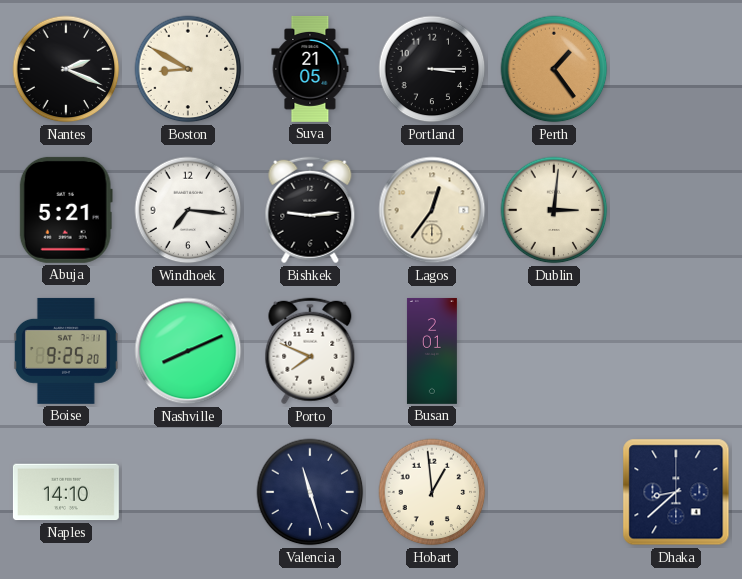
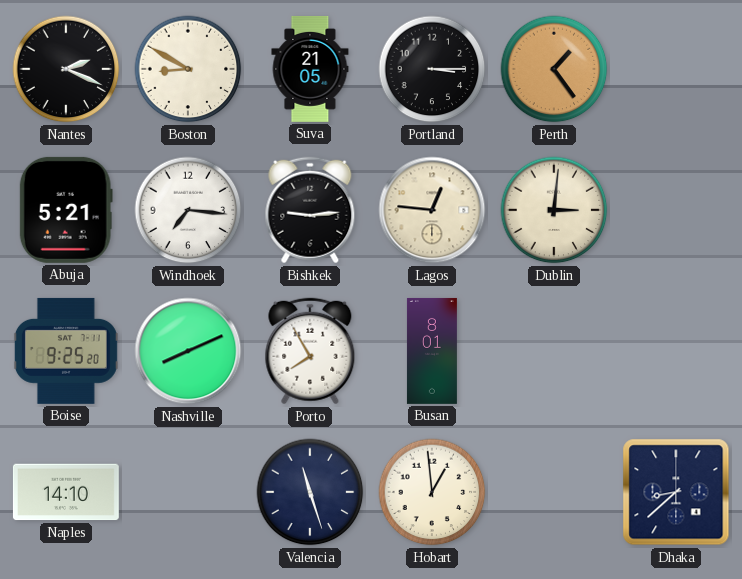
Lagos: 12:36 -> 12:46
Porto: 7:49 -> 7:55
Busan: 2:01 -> 8:01
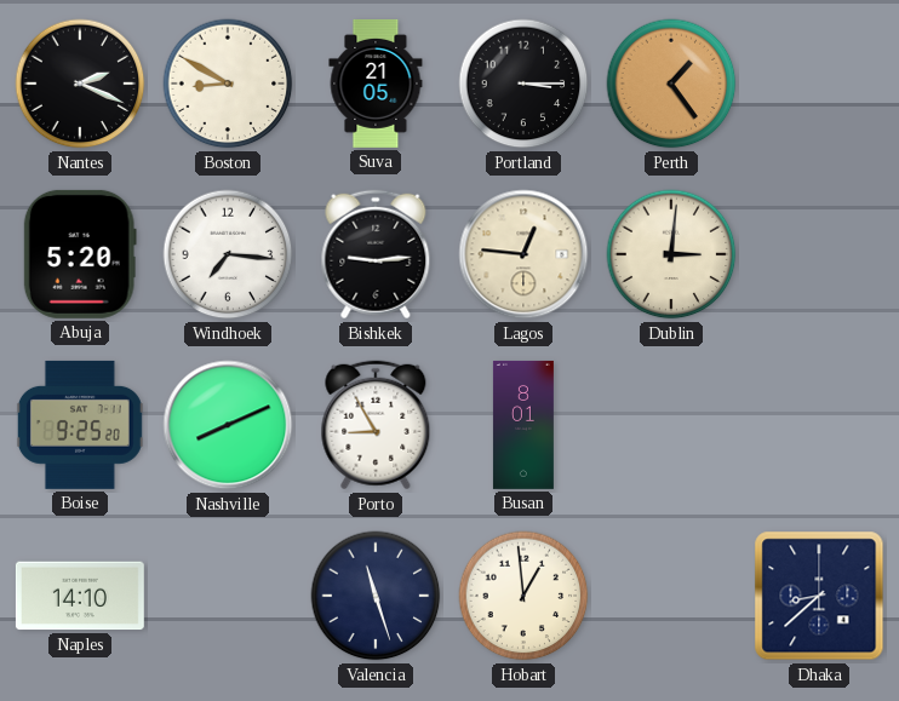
Abuja: 5:21 -> 5:20
Porto: 7:55 -> 8:55
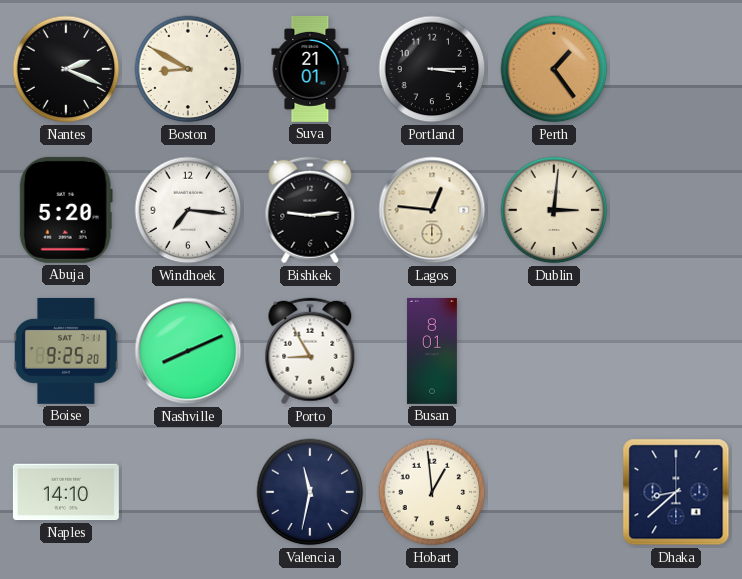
Suva: 21:05 -> 21:01
Valencia: 11:27 -> 11:32
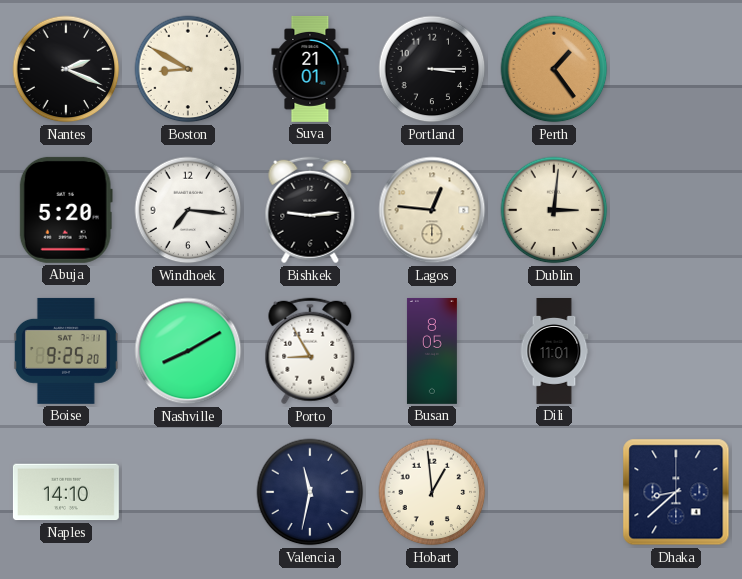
Nashville: 8:11 -> 8:10
Busan: 8:01 -> 8:05
Dili: none -> 11:01
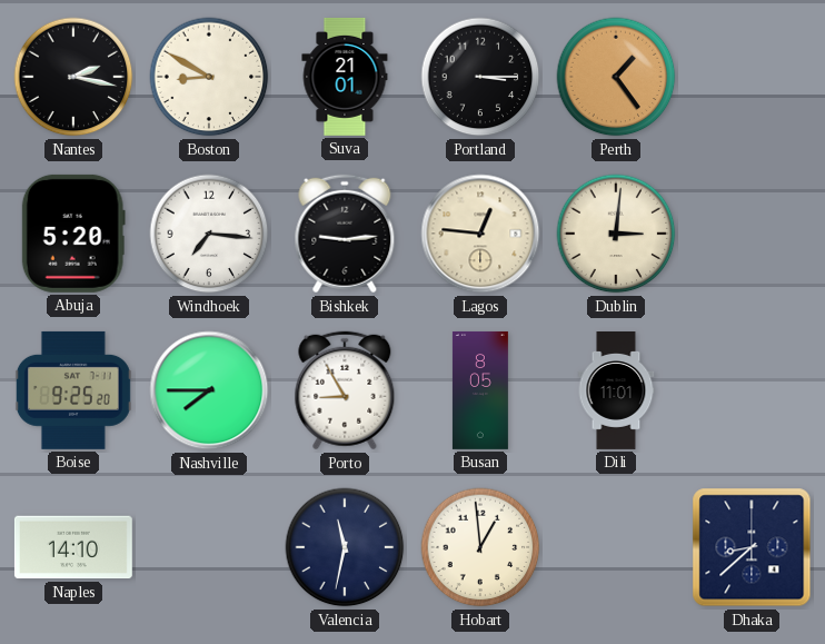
Nantes: 2:19 -> 2:17
Nashville: 8:10 -> 7:45
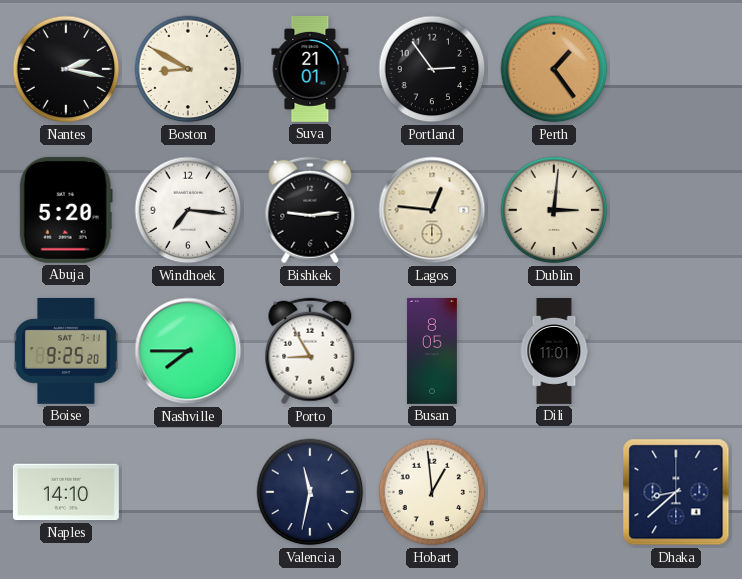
Portland: 3:15 -> 2:54
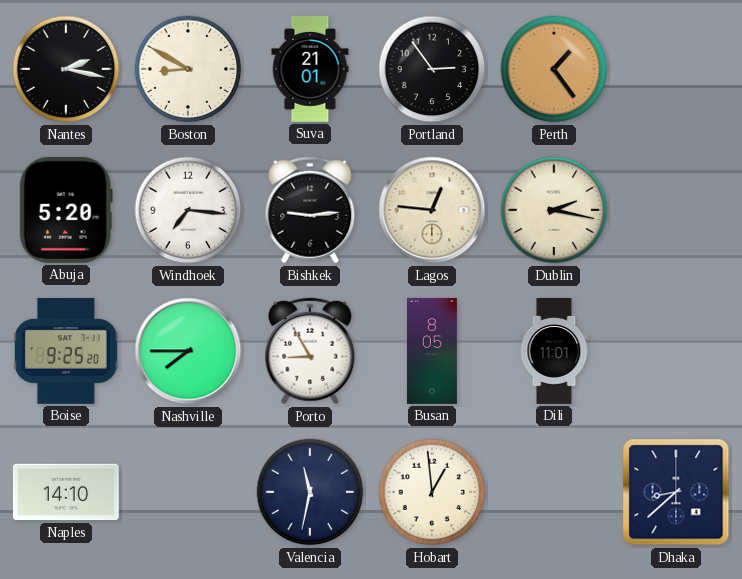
Dublin: 3:01 -> 2:17
